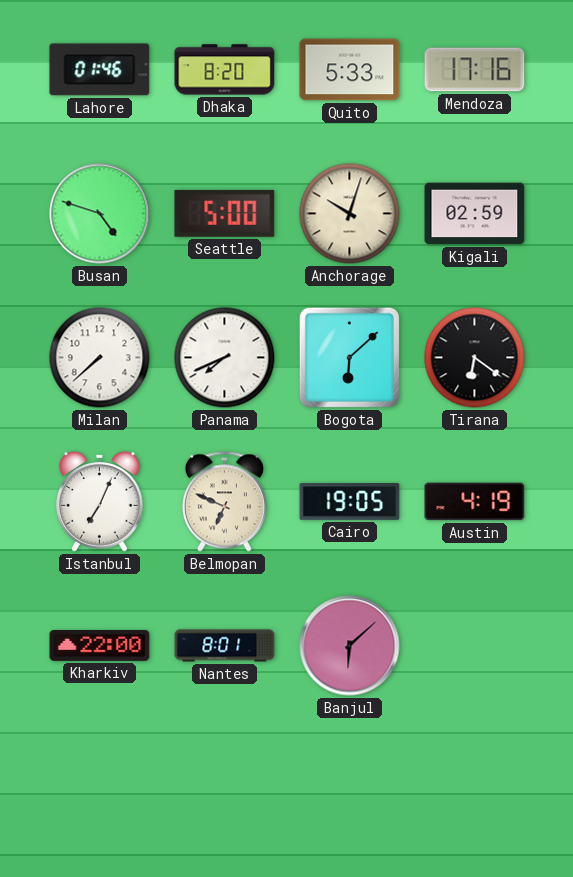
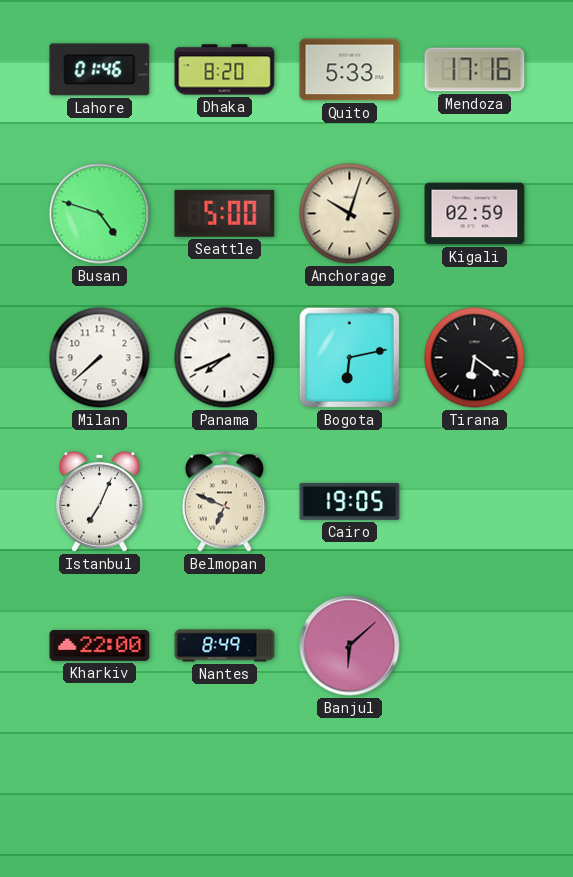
Bogota: 6:08 -> 6:13
Austin: 4:19 -> none
Nantes: 8:01 -> 8:49
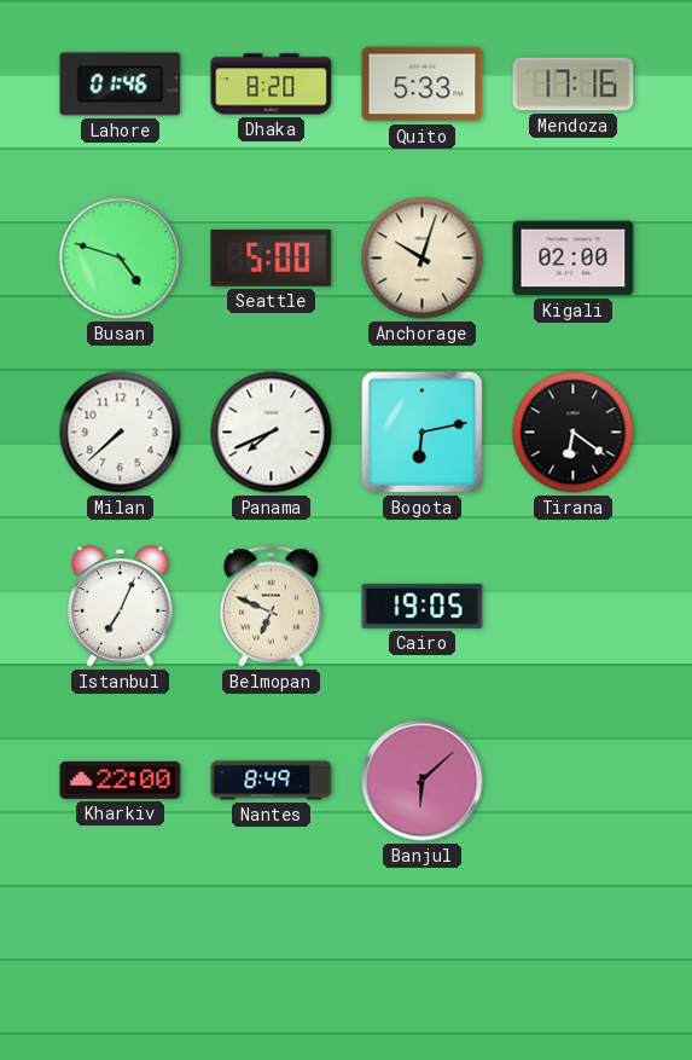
Kigali: 02:59 -> 02:00
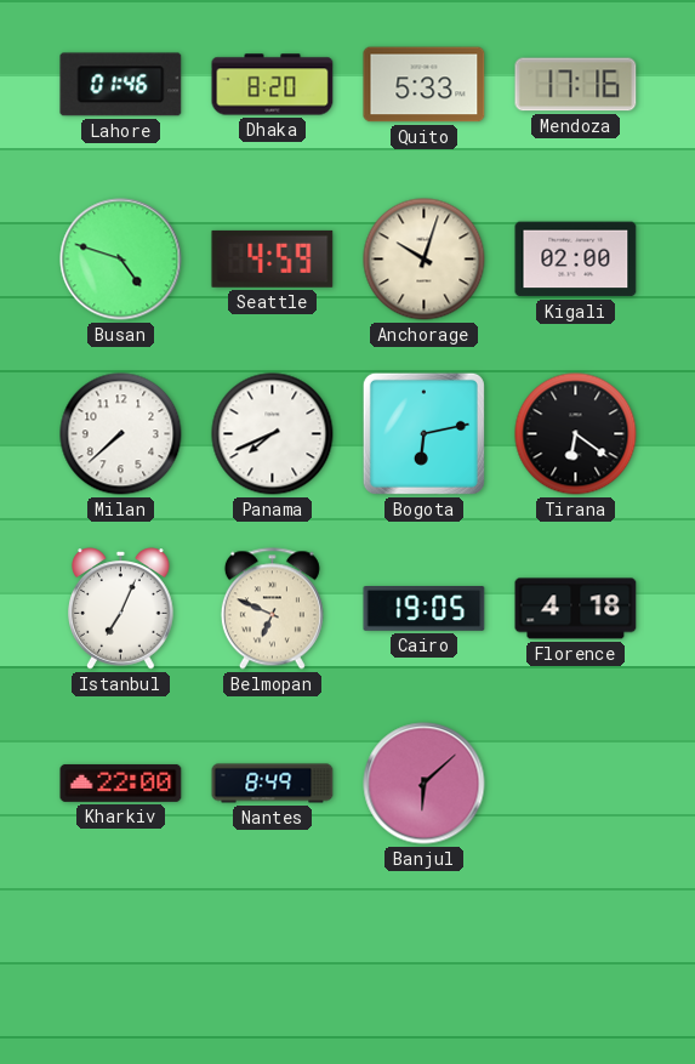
Seattle: 5:00 -> 4:59
Florence: none -> 4:18
